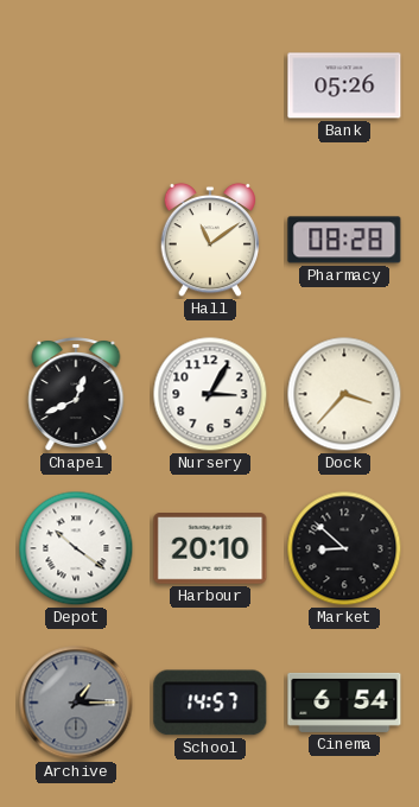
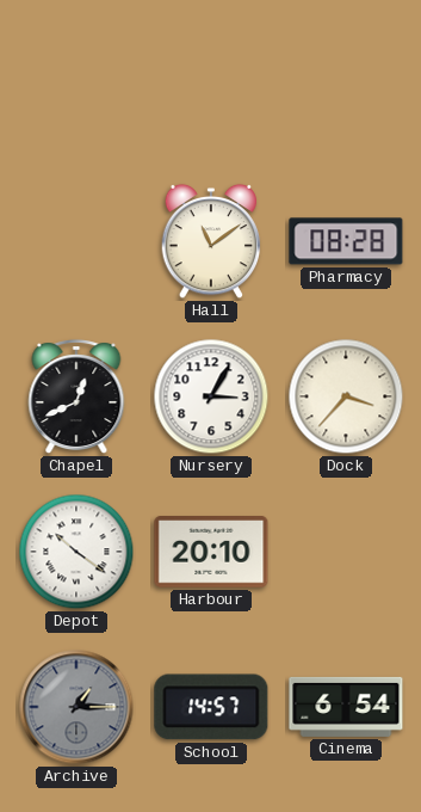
Bank: 05:26 -> none
Market: 8:52 -> none
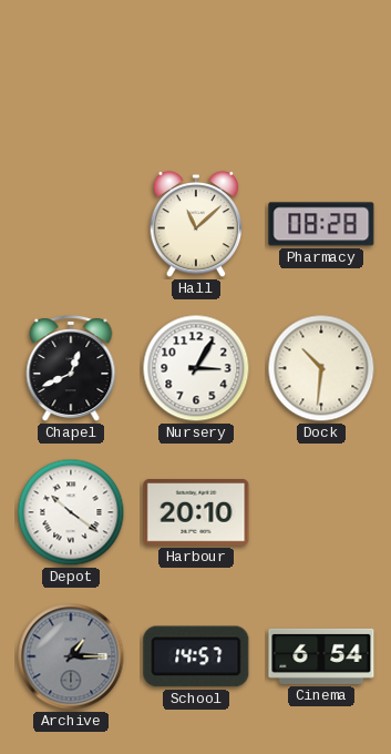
Hall: 11:09 -> 11:08
Dock: 3:37 -> 10:31
